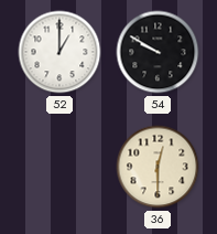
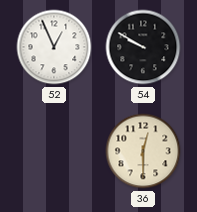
52: 1:00 -> 12:56
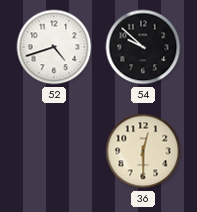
52: 12:56 -> 4:42
54: 9:50 -> 9:52
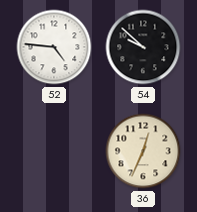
52: 4:42 -> 4:46
36: 12:30 -> 12:34
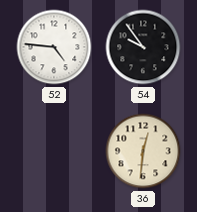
54: 9:52 -> 9:54
36: 12:34 -> 12:31
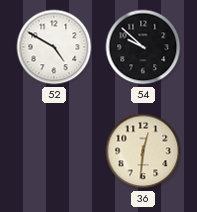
52: 4:46 -> 4:50
54: 9:54 -> 9:52
